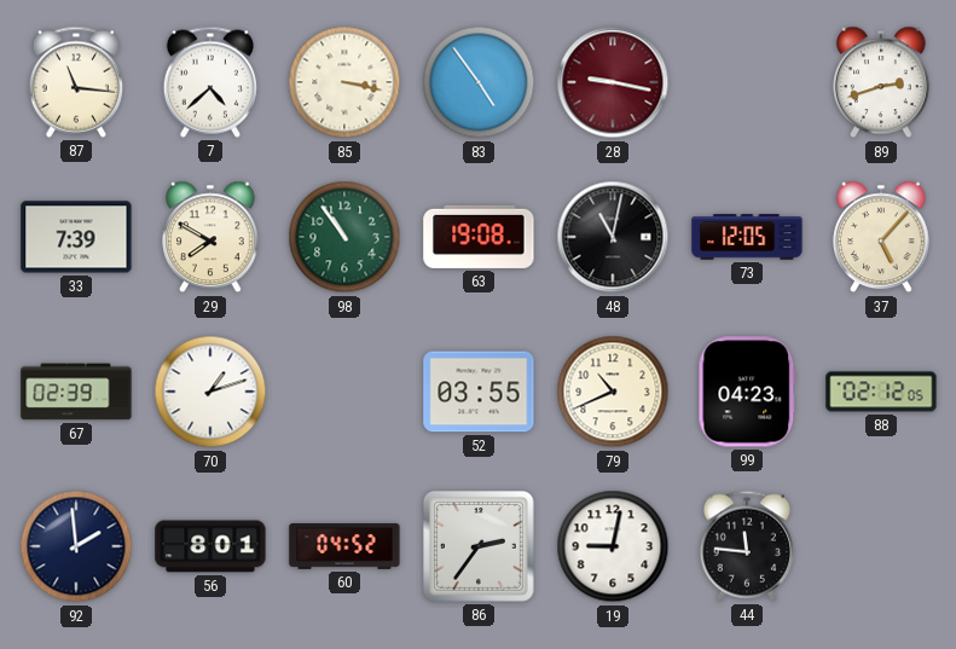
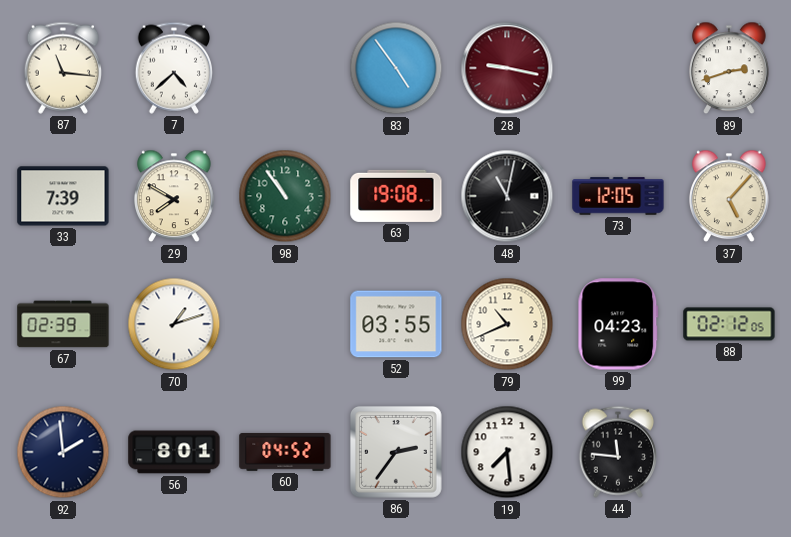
85: 3:17 -> none
19: 9:02 -> 7:29
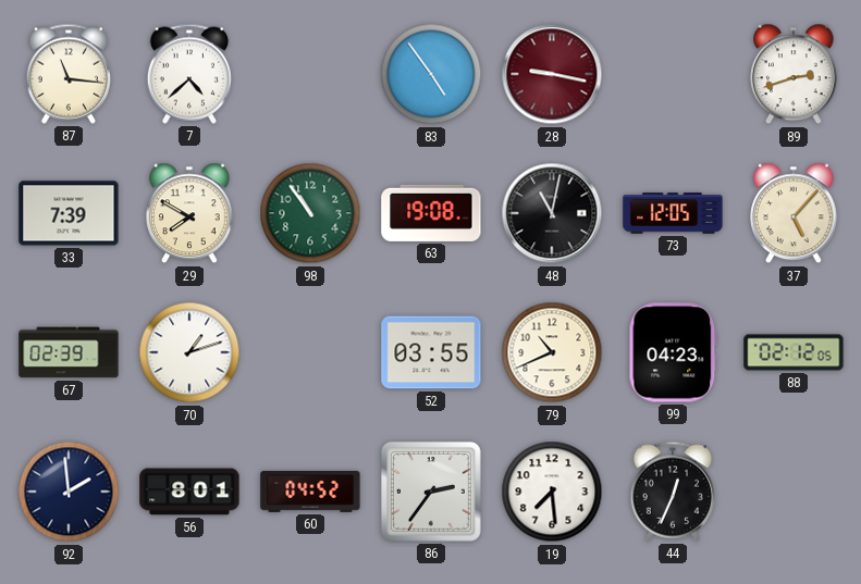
44: 11:46 -> 12:34
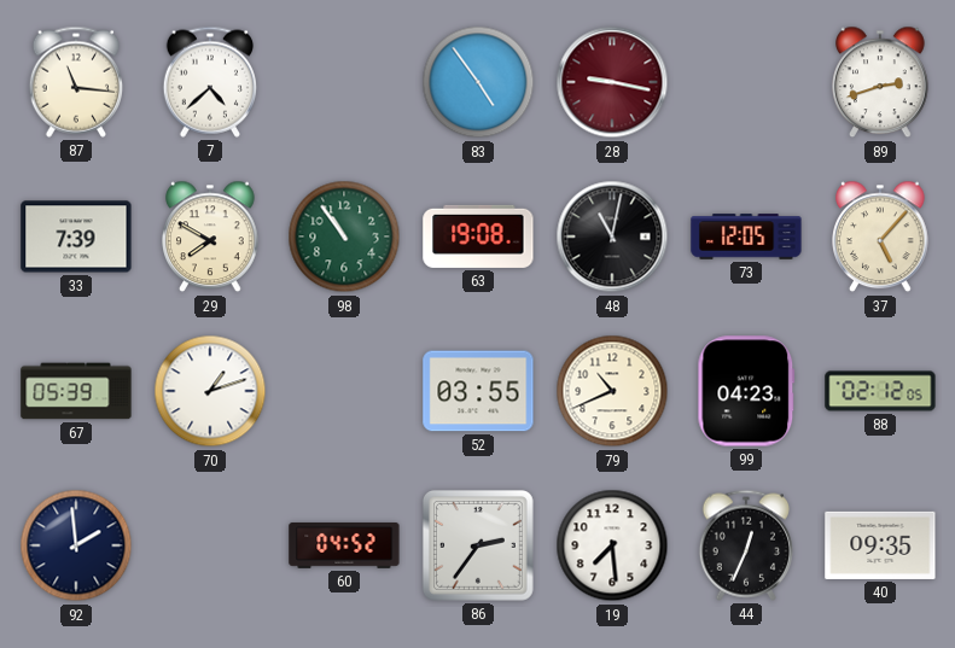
67: 02:39 -> 05:39
56: 8:01 -> none
40: none -> 09:35
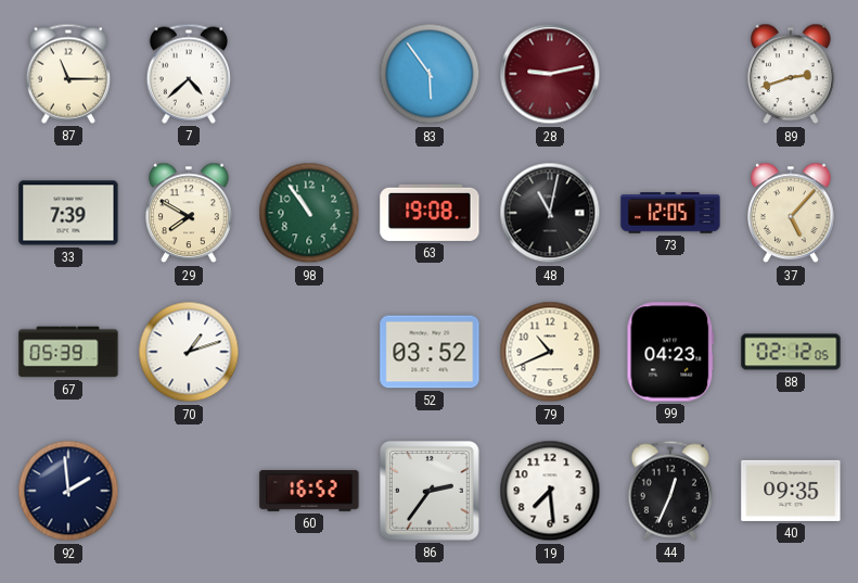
87: 11:16 -> 11:15
83: 4:54 -> 5:54
28: 9:17 -> 9:13
52: 03:55 -> 03:52
60: 04:52 -> 16:52
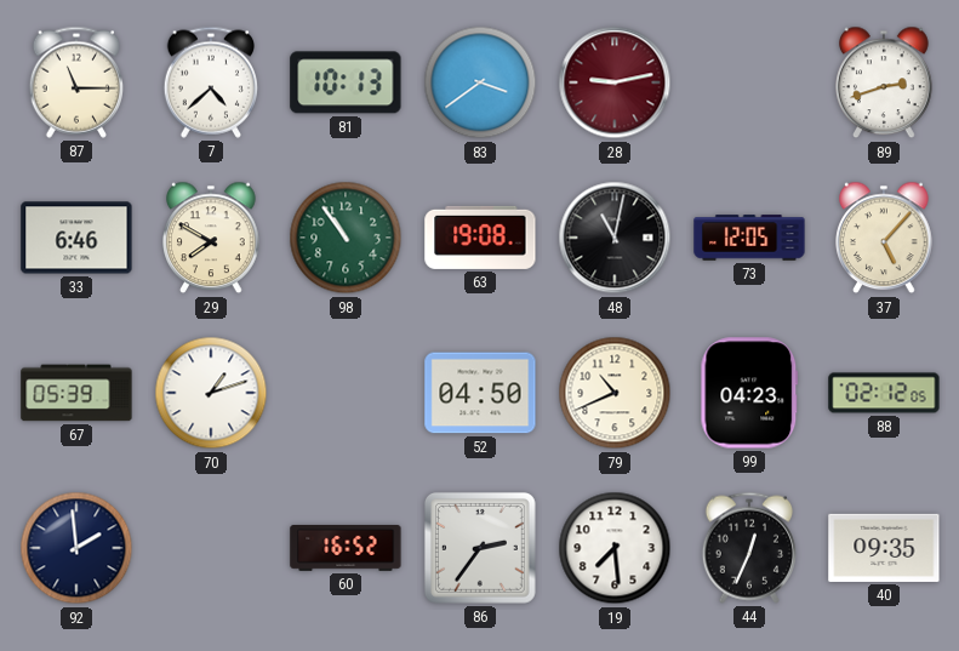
81: none -> 10:13
83: 5:54 -> 3:39
33: 7:39 -> 6:46
52: 03:52 -> 04:50
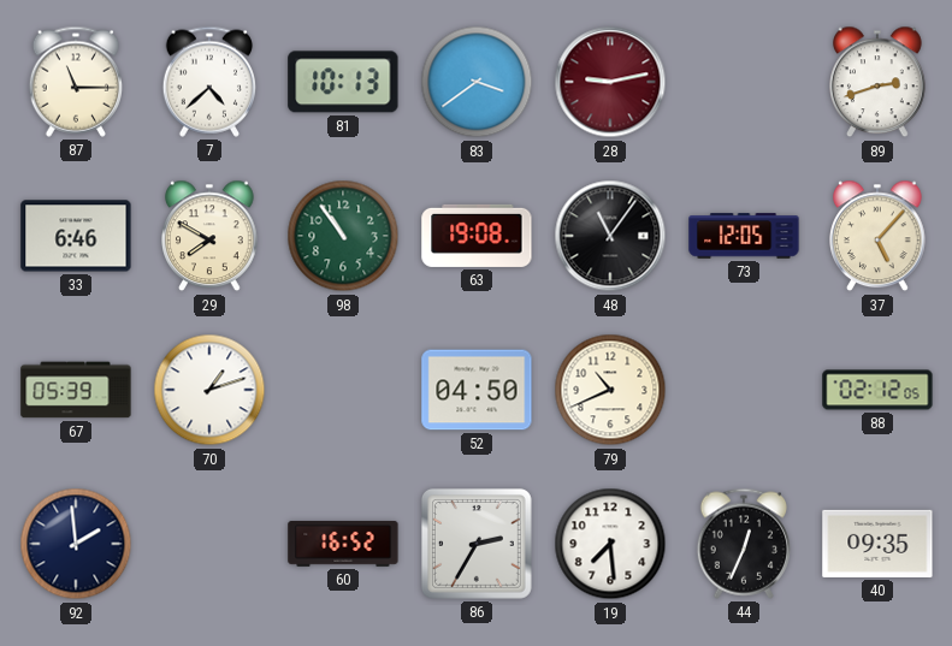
48: 11:02 -> 11:06
99: 04:23 -> none
86: 2:36 -> 2:35
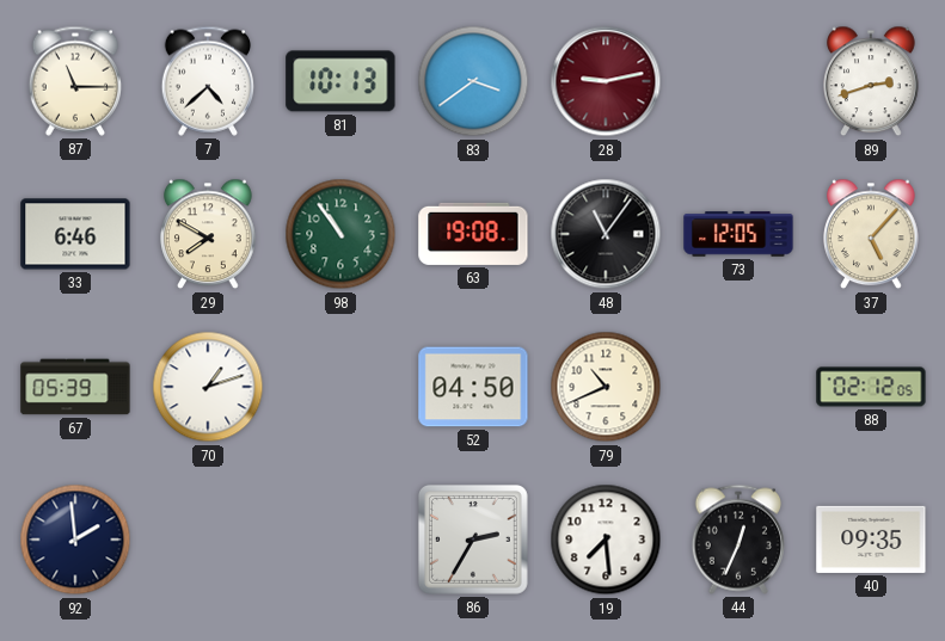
60: 16:52 -> none
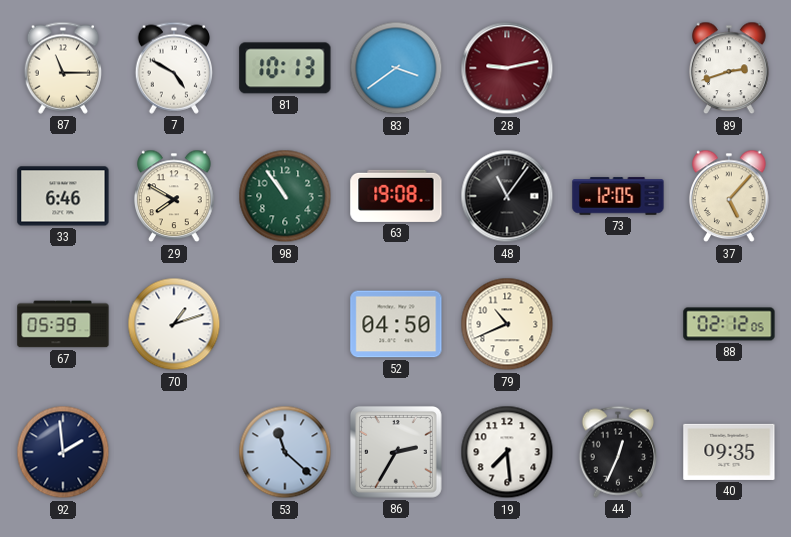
7: 4:38 -> 4:50
53: none -> 11:22
